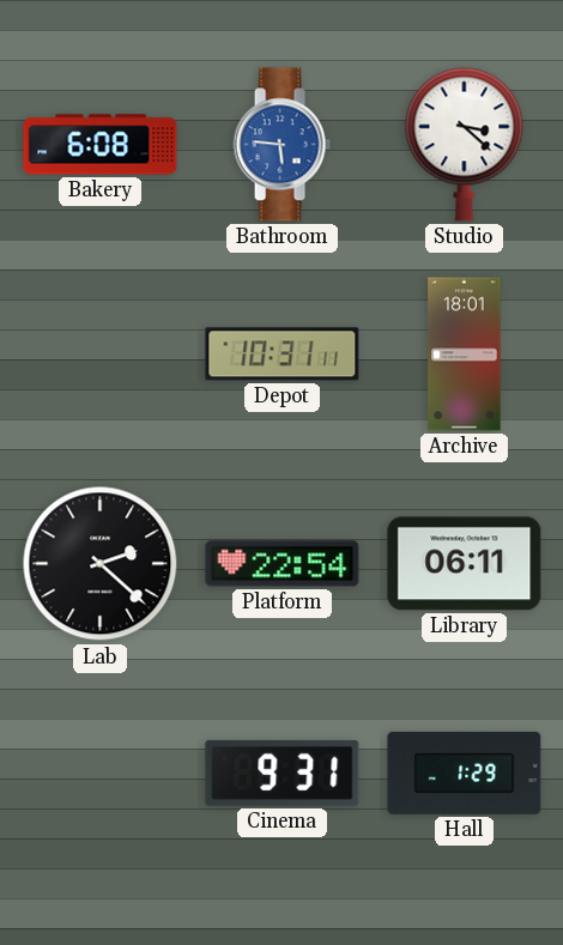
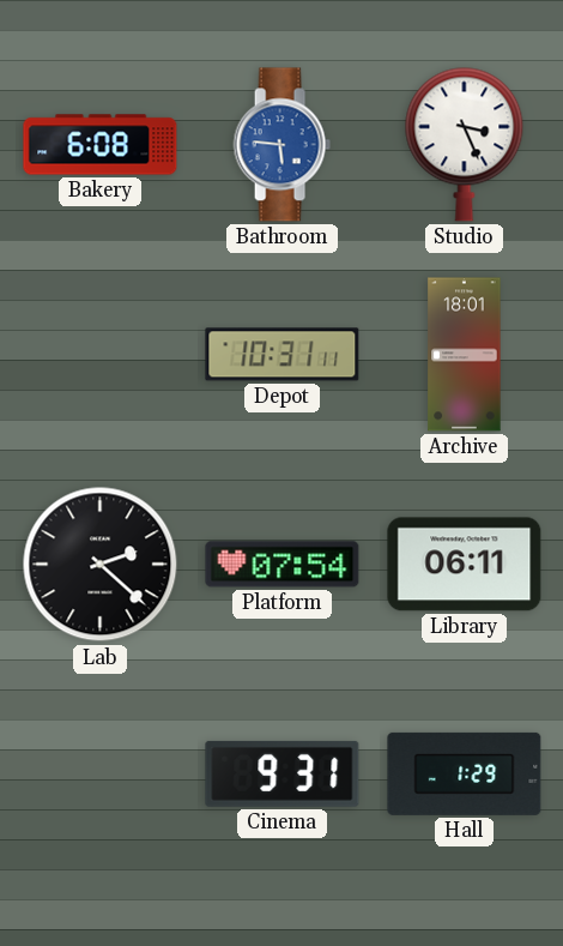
Studio: 3:22 -> 3:26
Platform: 22:54 -> 07:54
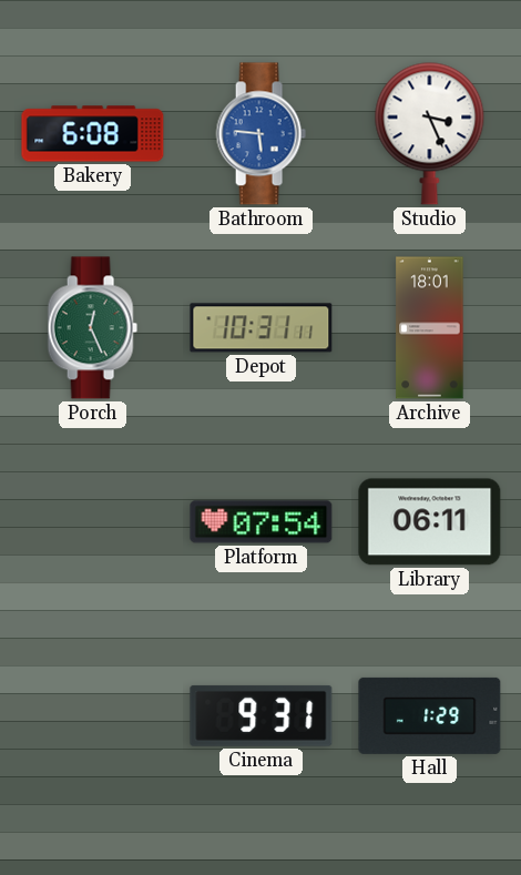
Porch: none -> 12:26
Lab: 2:22 -> none
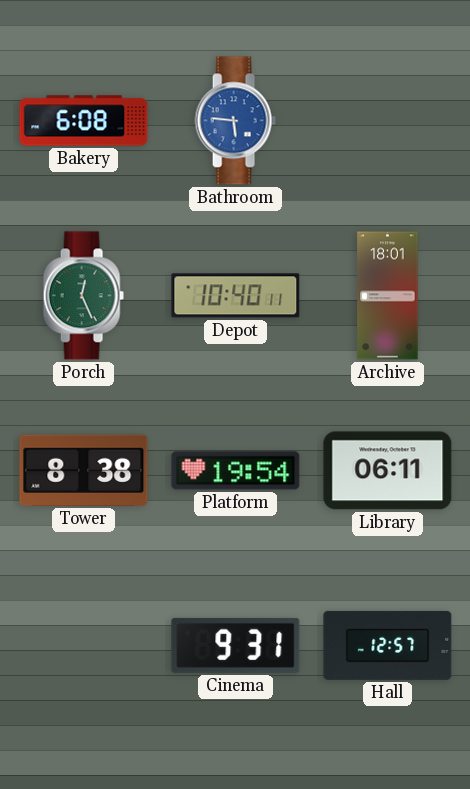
Studio: 3:26 -> none
Depot: 10:31 -> 10:40
Tower: none -> 8:38
Platform: 07:54 -> 19:54
Hall: 1:29 -> 12:57
